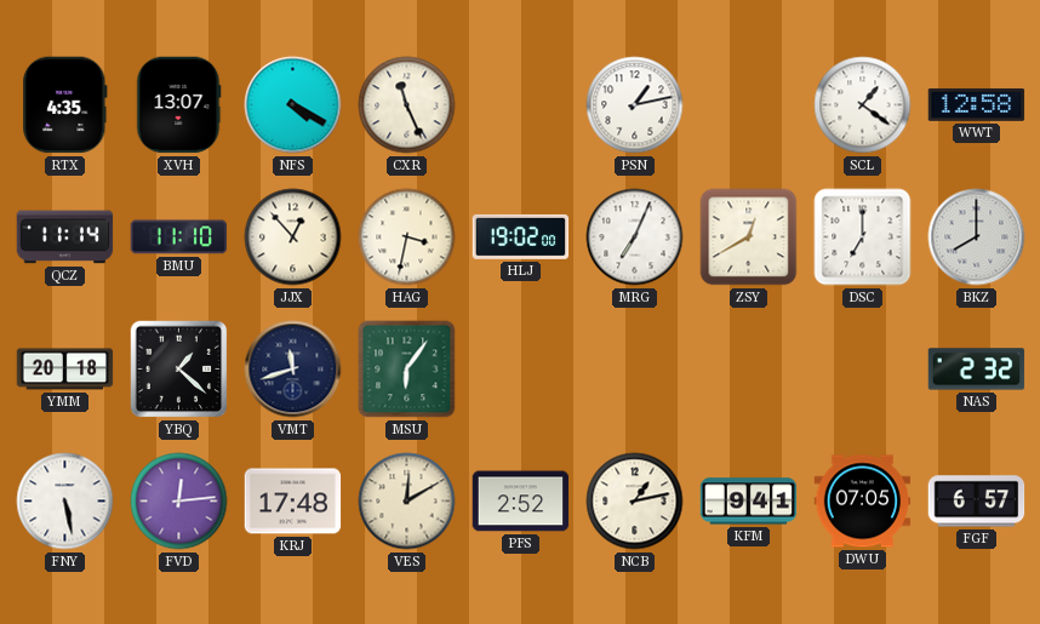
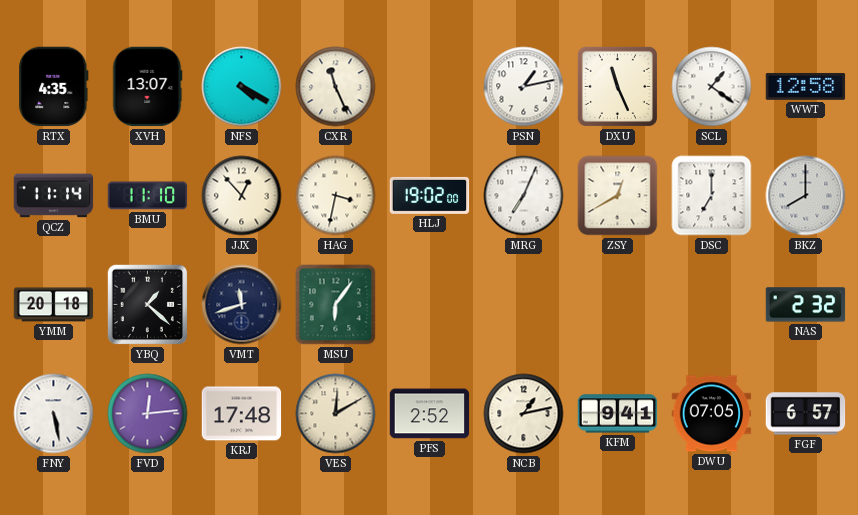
DXU: none -> 11:26
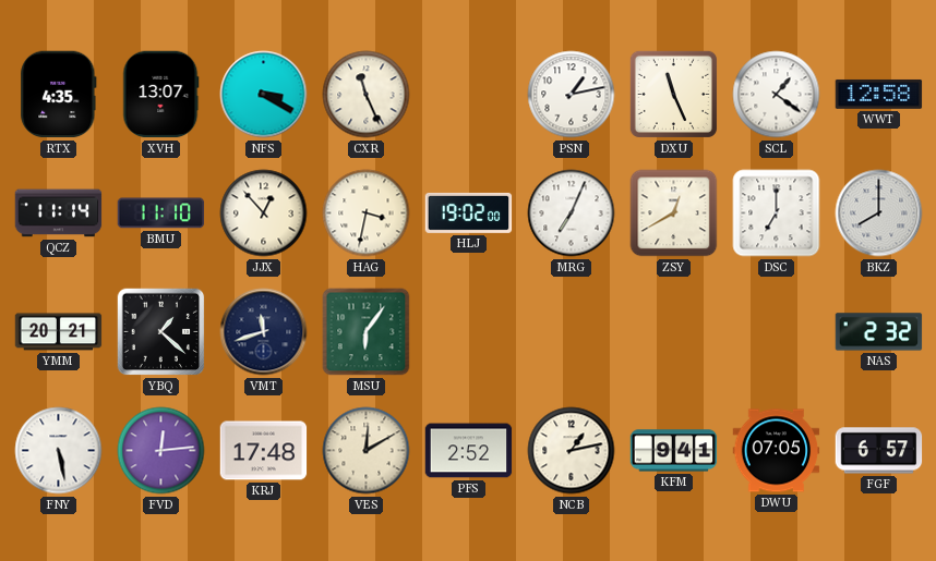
NFS: 4:20 -> 3:20
YMM: 20:18 -> 20:21
